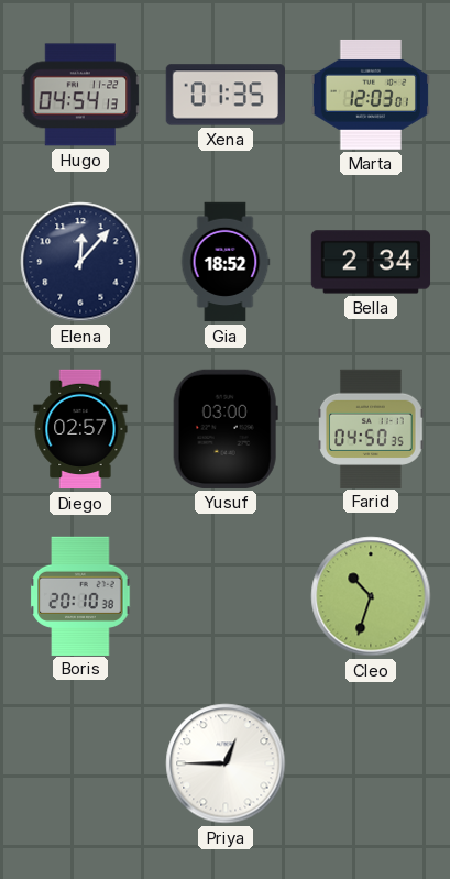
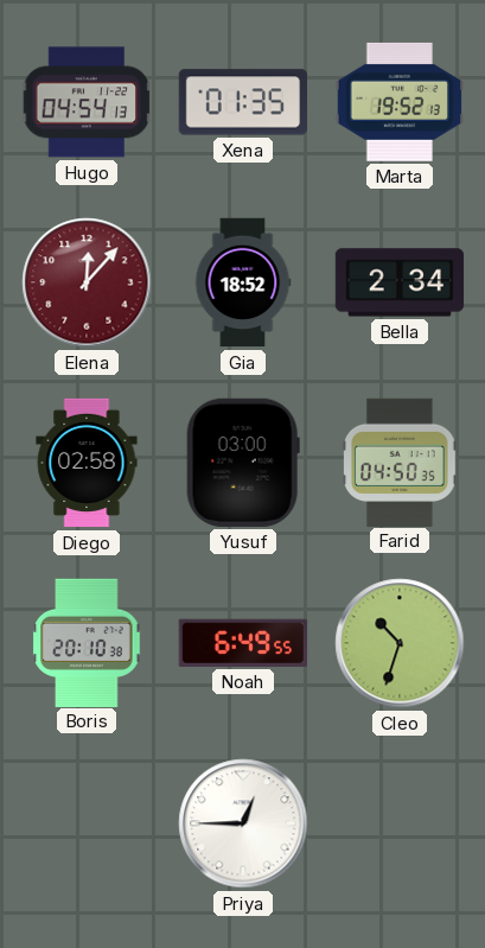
Marta: 12:03 -> 19:52
Elena dial: navy -> burgundy
Diego: 02:57 -> 02:58
Noah: none -> 6:49
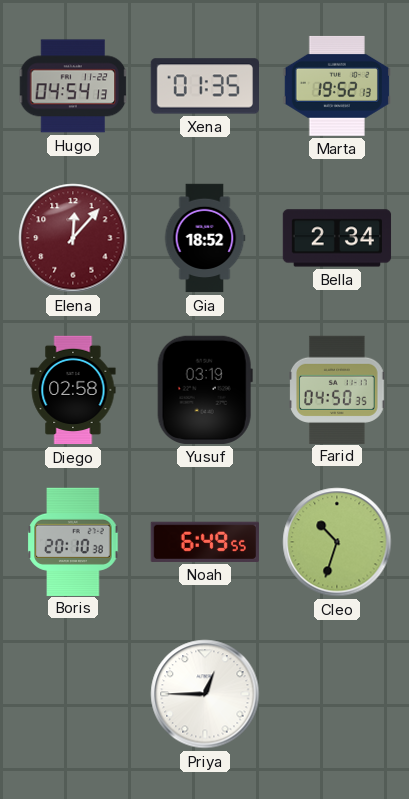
Yusuf: 03:00 -> 03:19
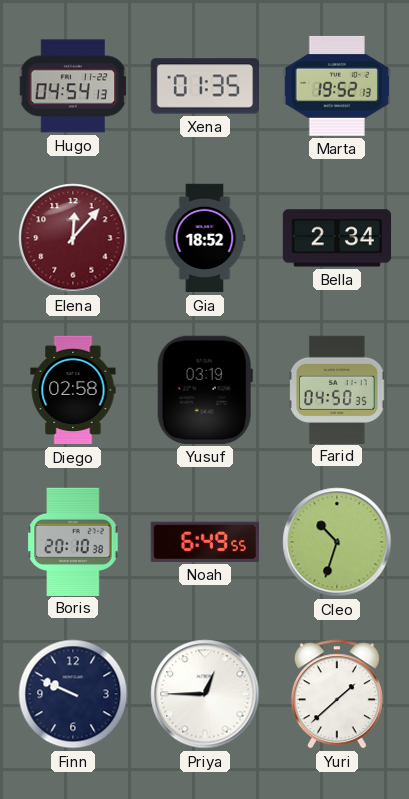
Finn: none -> 9:49
Yuri: none -> 1:38
